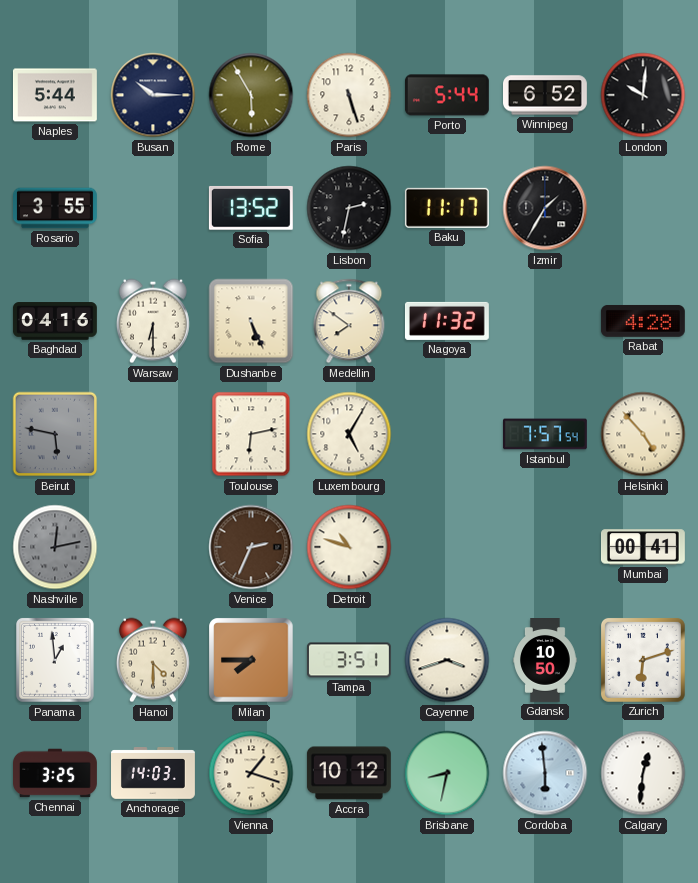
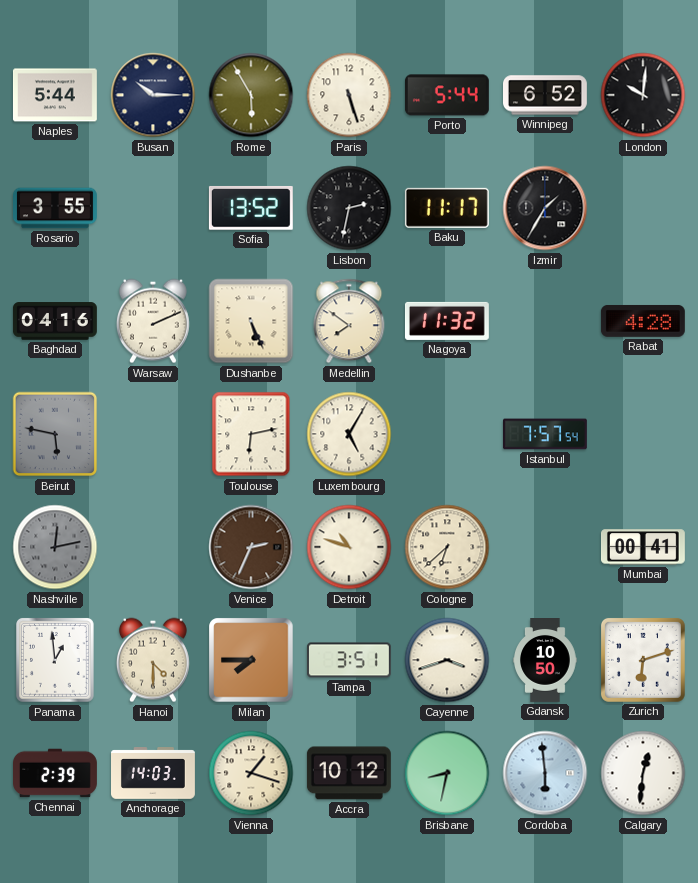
Warsaw: 6:30 -> 2:11
Helsinki: 4:53 -> none
Cologne: none -> 6:38
Chennai: 3:25 -> 2:39
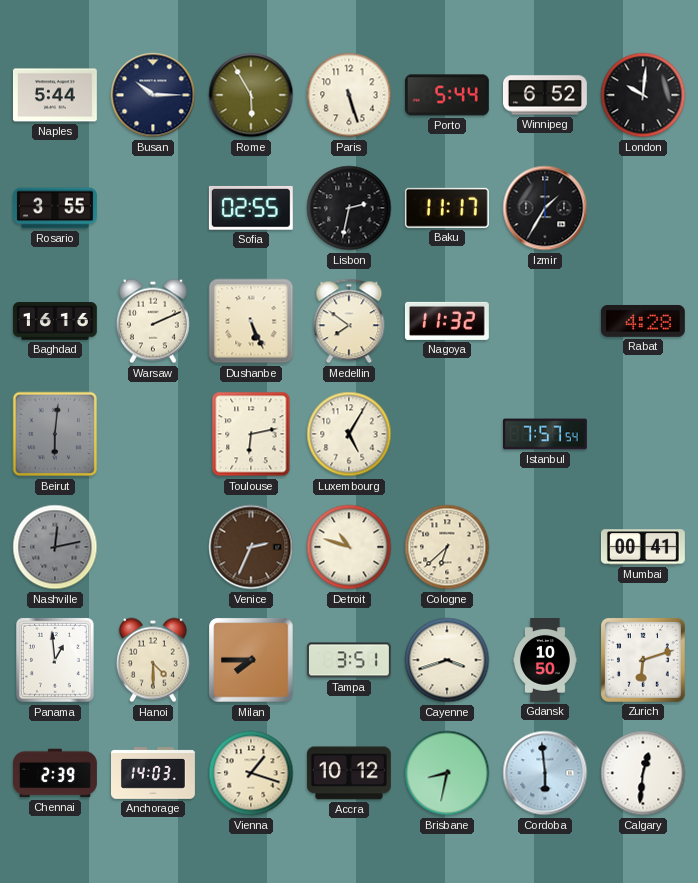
Sofia: 13:52 -> 02:55
Baghdad: 04:16 -> 16:16
Beirut: 5:47 -> 6:01
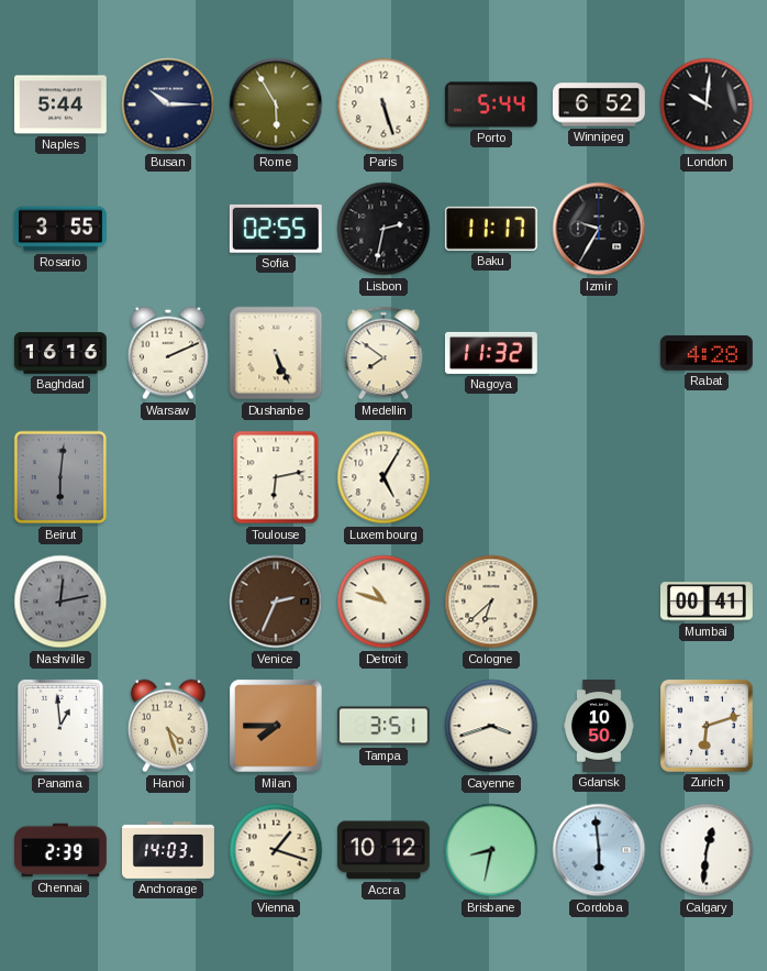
Izmir: 1:35 -> 9:35
Istanbul: 7:57 -> none
Hanoi: 4:30 -> 4:27
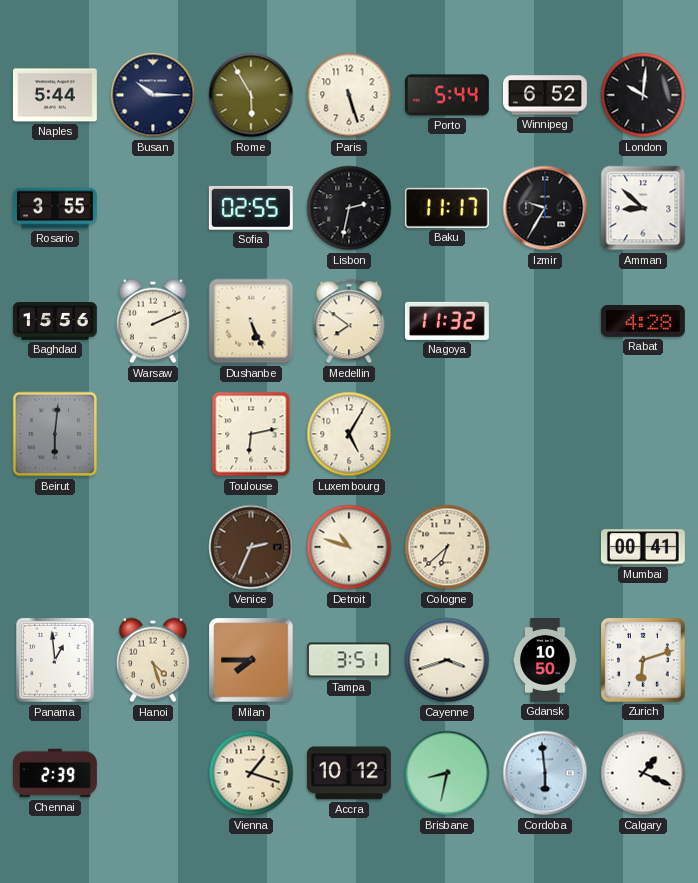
Amman: none -> 8:52
Baghdad: 16:16 -> 15:56
Nashville: 12:13 -> none
Anchorage: 14:03 -> none
Calgary: 12:31 -> 1:19
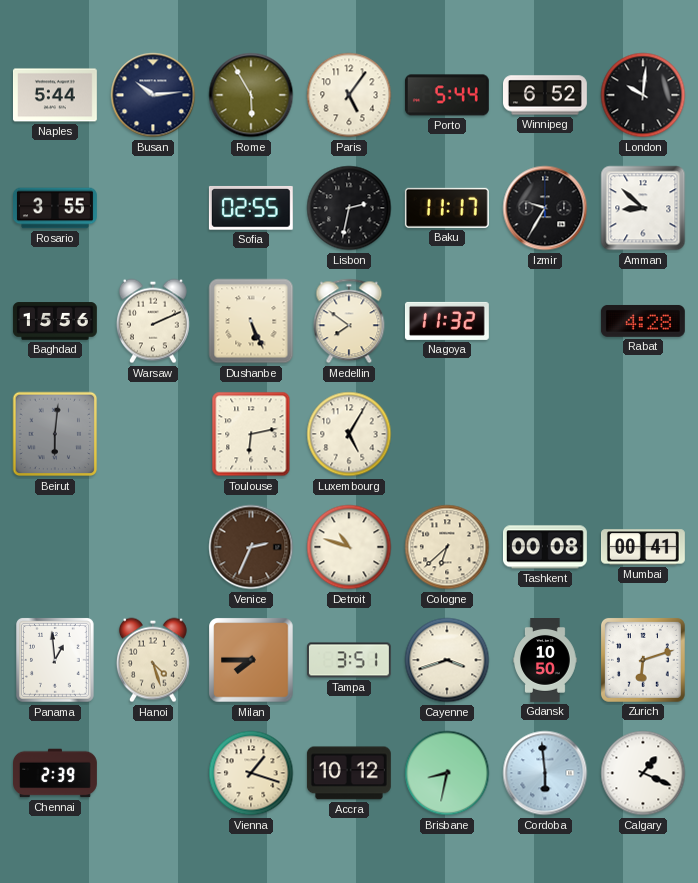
Busan: 10:15 -> 10:14
Paris: 5:27 -> 5:06
Tashkent: none -> 00:08
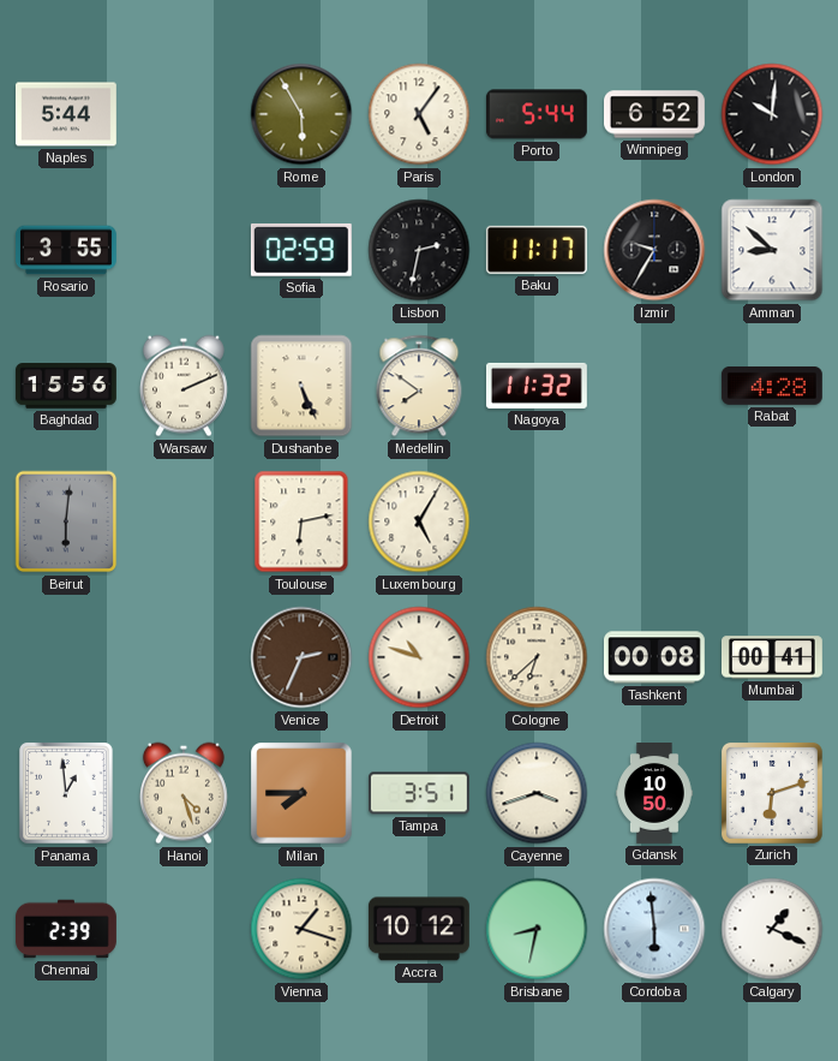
Busan: 10:14 -> none
Sofia: 02:55 -> 02:59
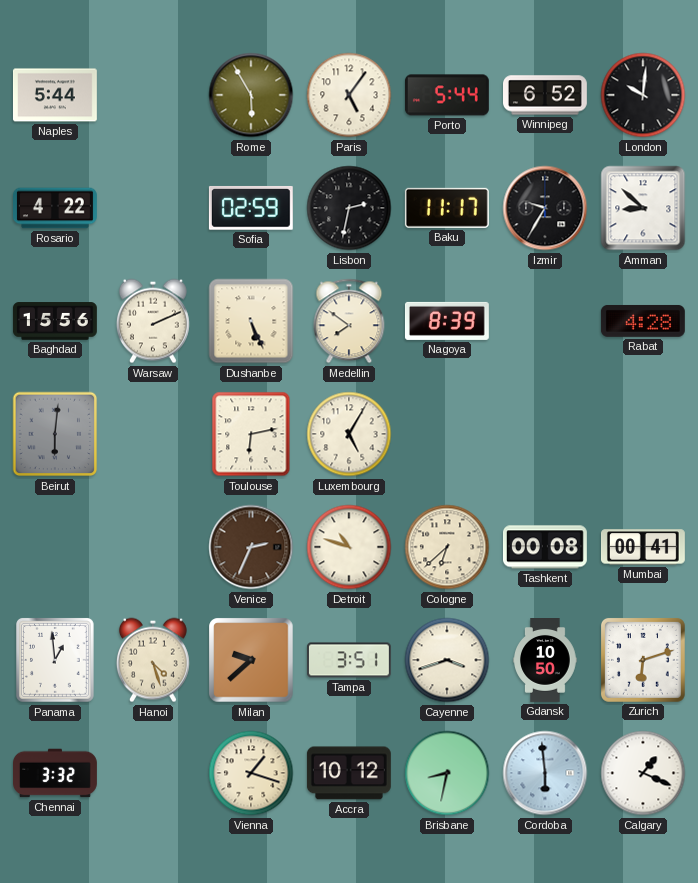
Rosario: 3:55 -> 4:22
Nagoya: 11:32 -> 8:39
Milan: 7:45 -> 9:38
Chennai: 2:39 -> 3:32
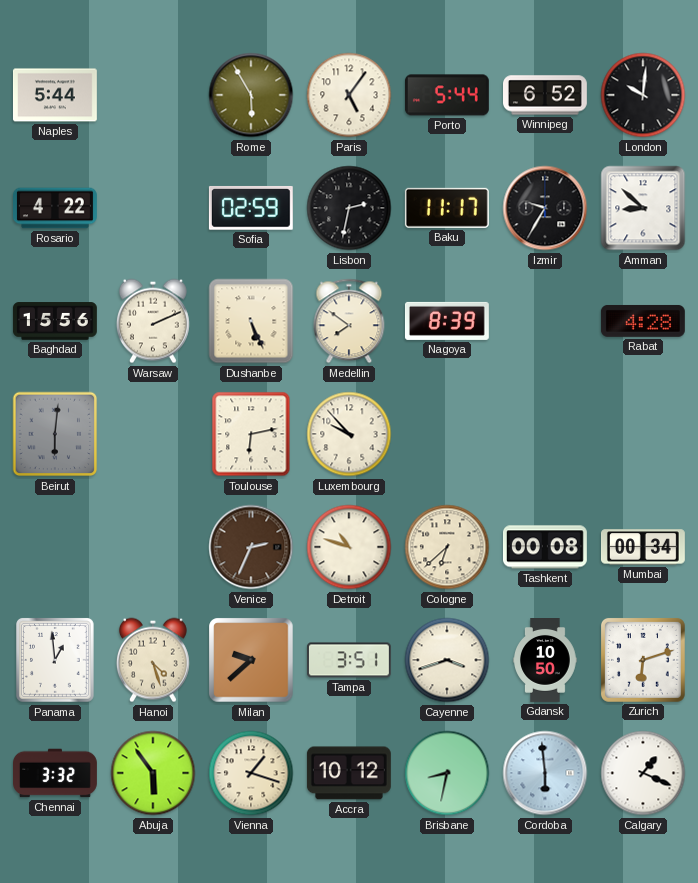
Luxembourg: 5:05 -> 9:53
Mumbai: 00:41 -> 00:34
Abuja: none -> 5:54
